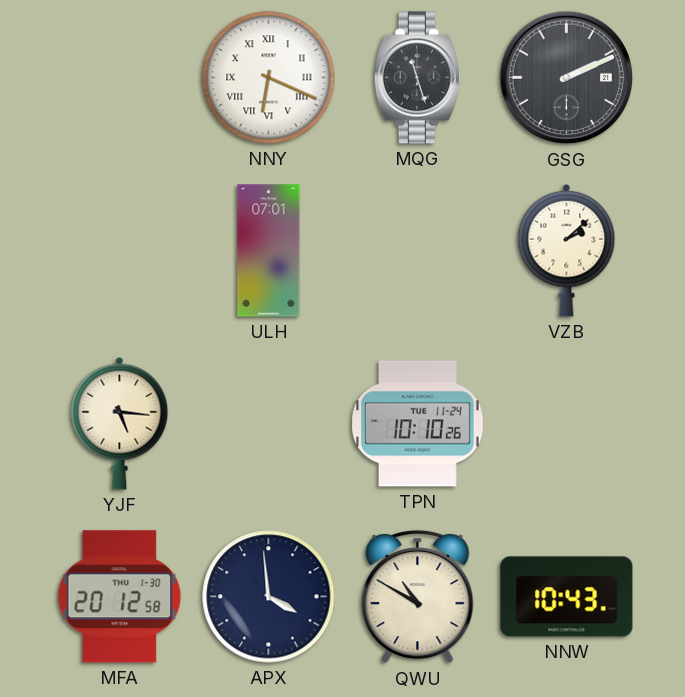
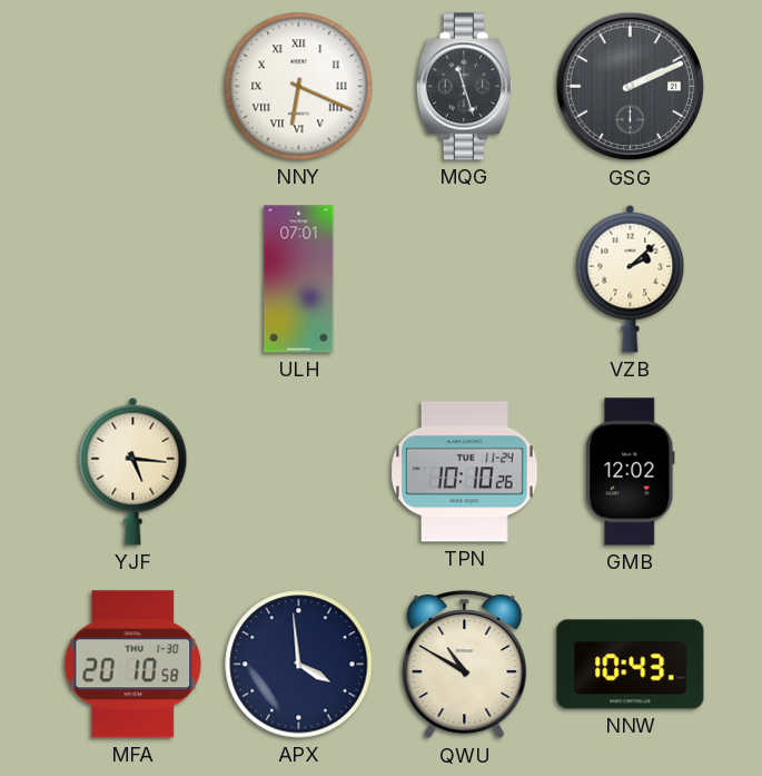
GMB: none -> 12:02
MFA: 20:12 -> 20:10
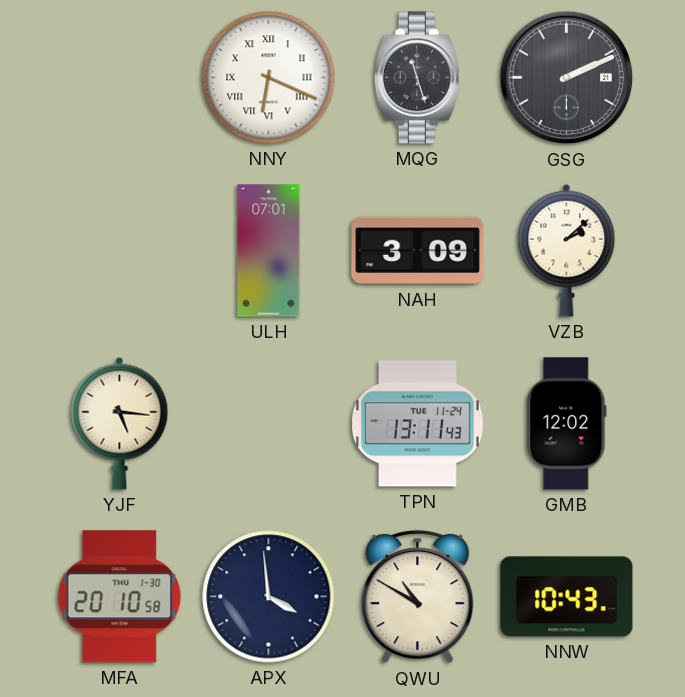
NAH: none -> 3:09
TPN: 10:10 -> 13:11
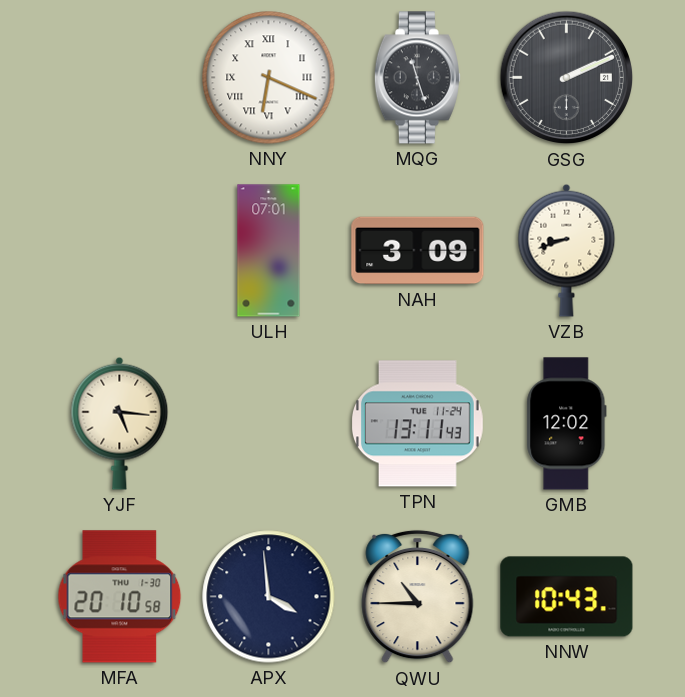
VZB: 2:08 -> 8:42
QWU: 10:50 -> 10:45
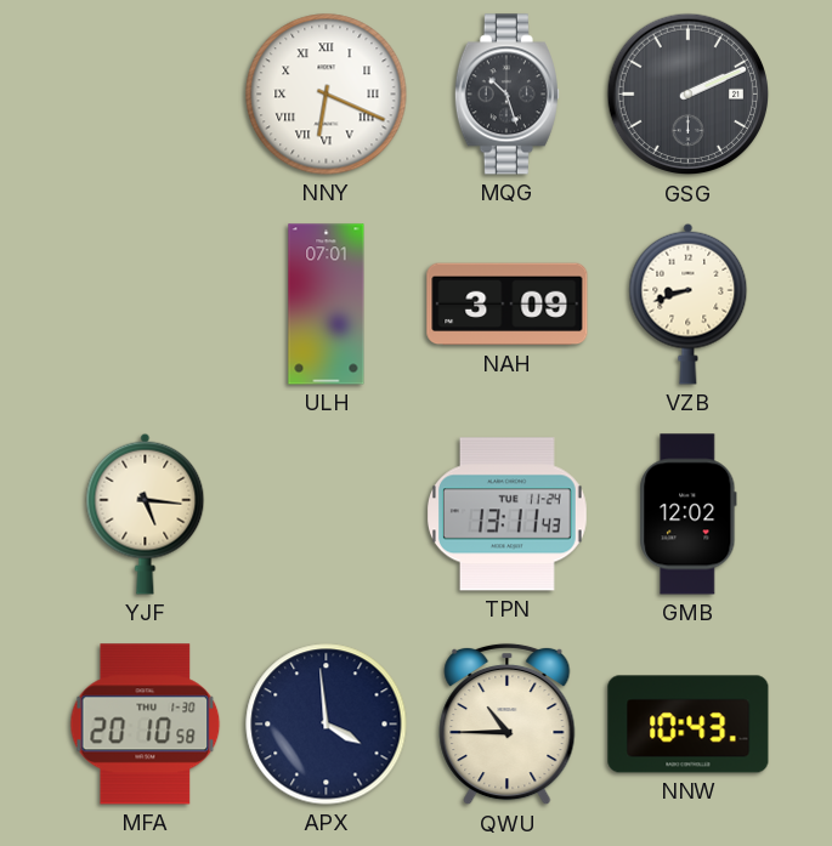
MQG: 11:27 -> 10:27
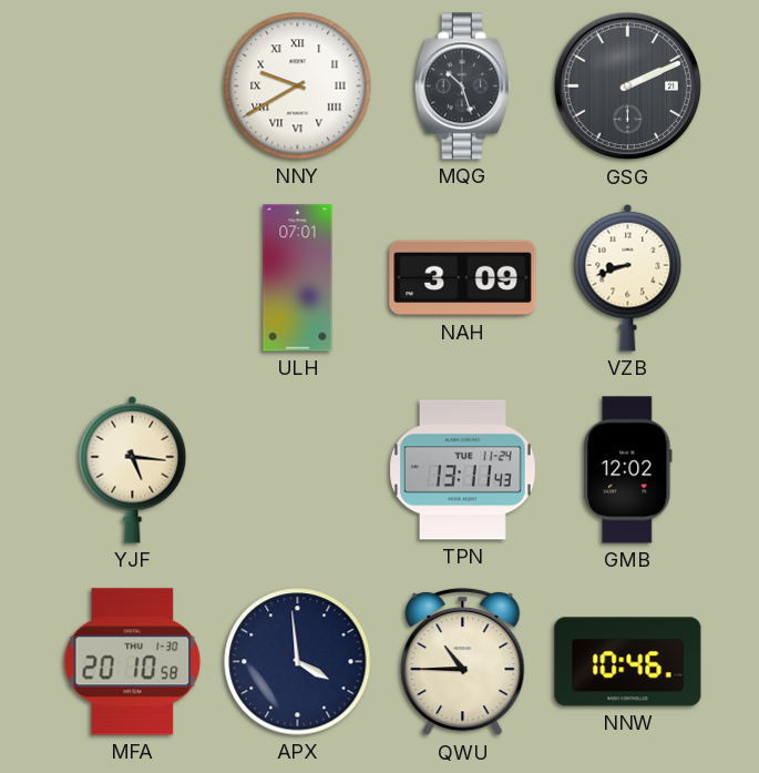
NNY: 6:19 -> 9:40
NNW: 10:43 -> 10:46
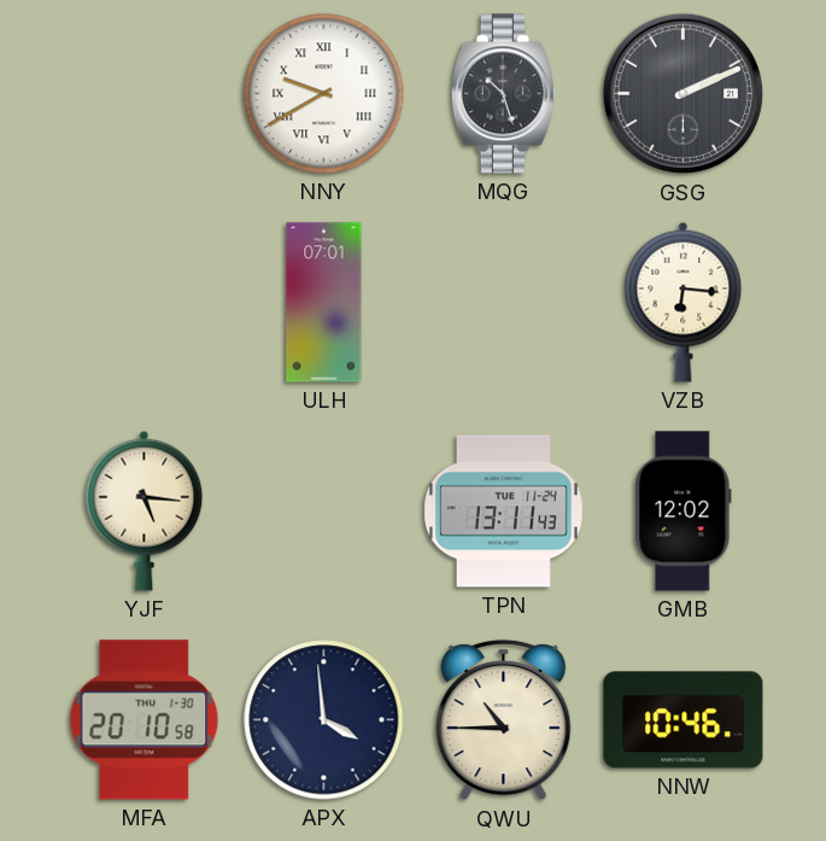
NAH: 3:09 -> none
VZB: 8:42 -> 6:16
